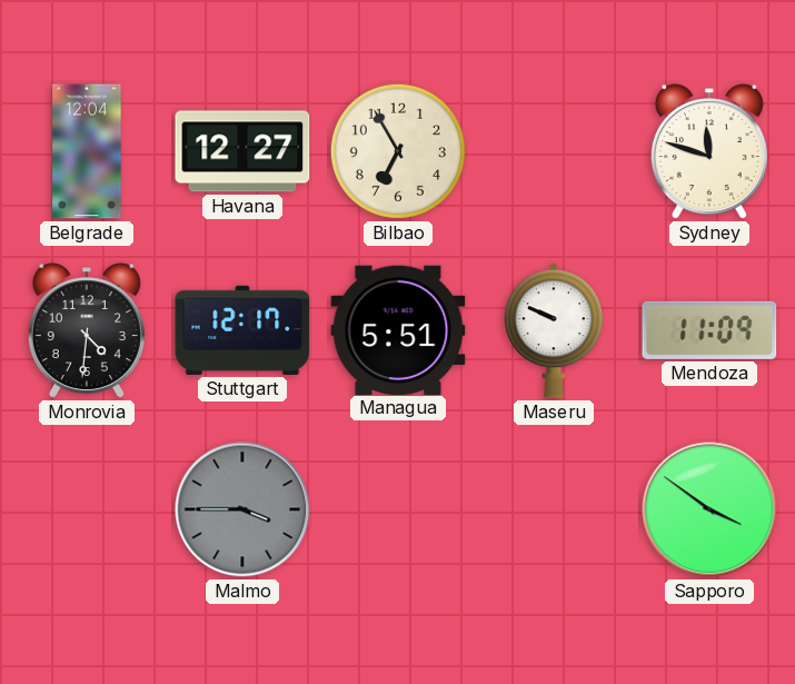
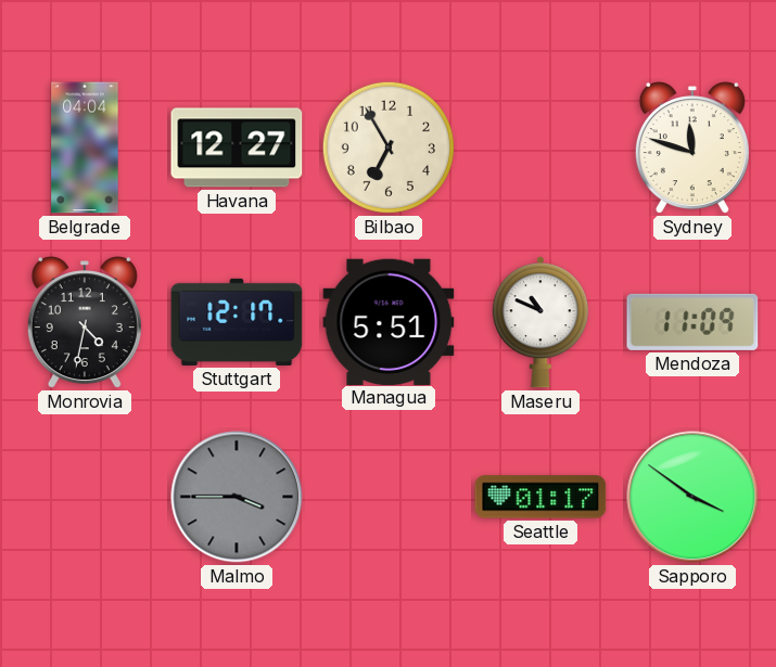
Belgrade: 12:04 -> 04:04
Monrovia: 4:31 -> 4:32
Maseru: 9:49 -> 10:49
Seattle: none -> 01:17
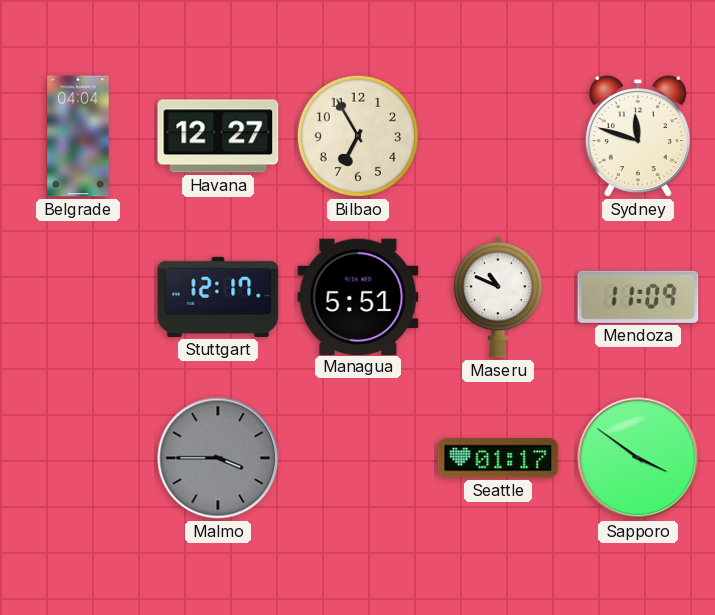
Monrovia: 4:32 -> none
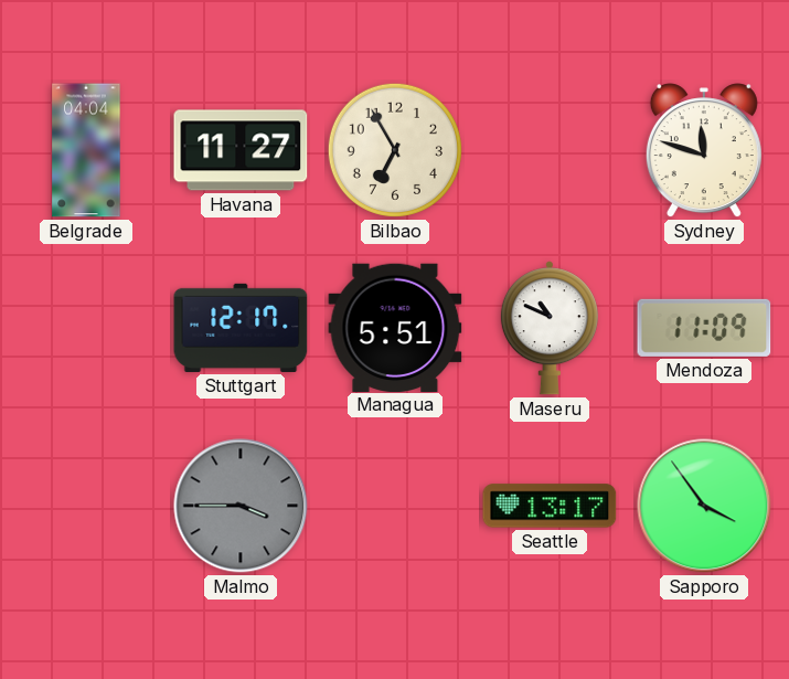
Havana: 12:27 -> 11:27
Seattle: 01:17 -> 13:17
Sapporo: 3:51 -> 3:54
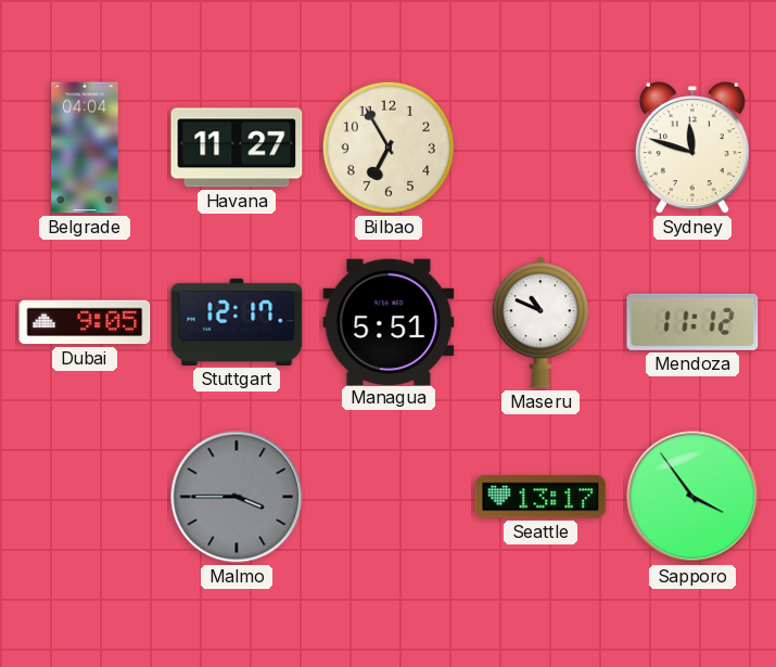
Dubai: none -> 9:05
Mendoza: 11:09 -> 11:12
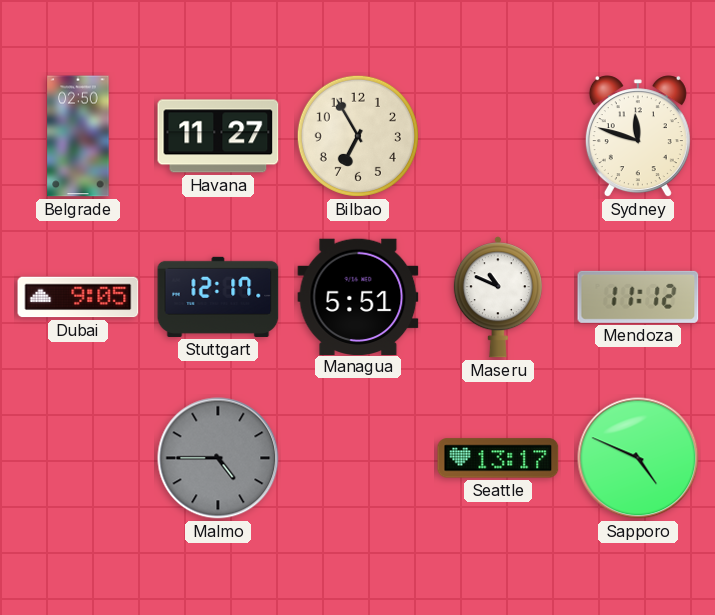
Belgrade: 04:04 -> 02:50
Malmo: 3:45 -> 4:45
Sapporo: 3:54 -> 4:49
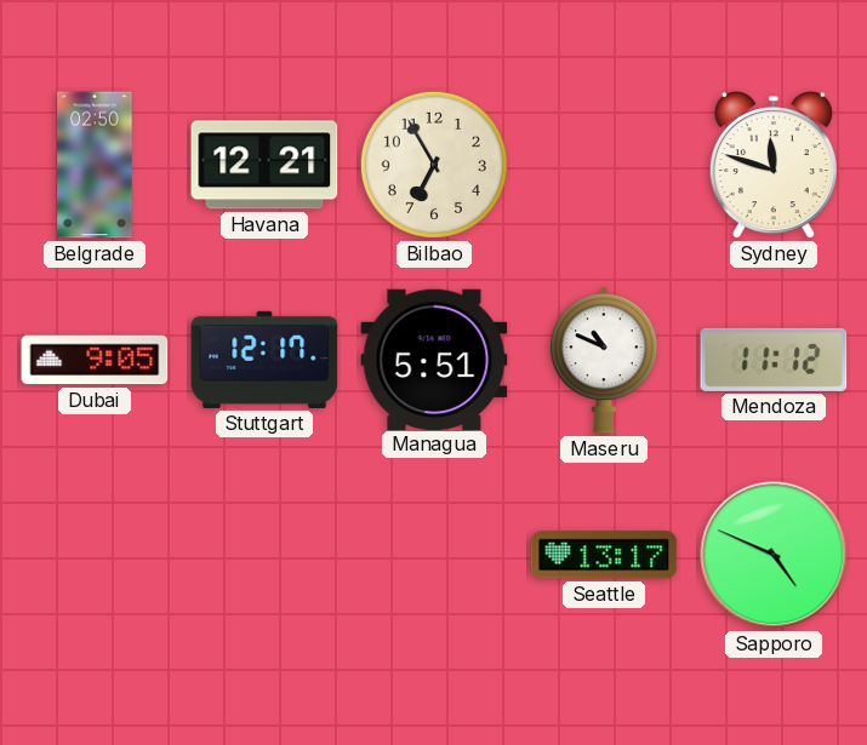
Havana: 11:27 -> 12:21
Malmo: 4:45 -> none
